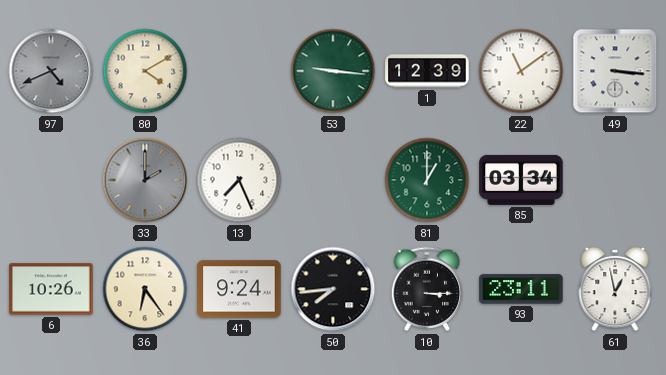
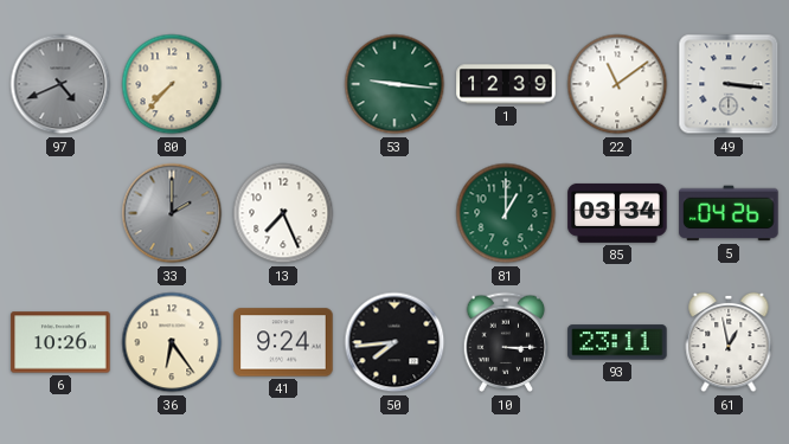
80: 4:10 -> 7:37
5: none -> 04:26
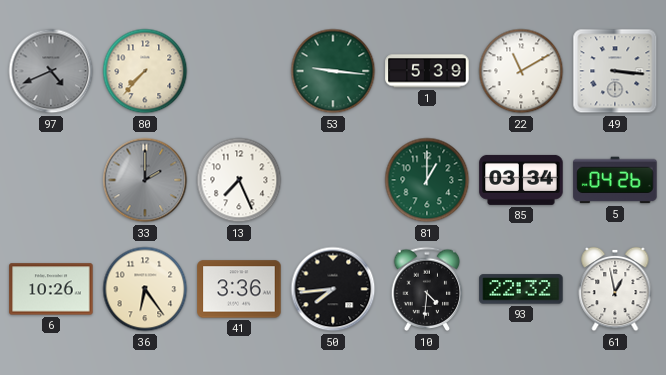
1: 12:39 -> 5:39
22: 11:09 -> 11:10
41: 9:24 -> 3:36
10: 3:15 -> 4:31
93: 23:11 -> 22:32
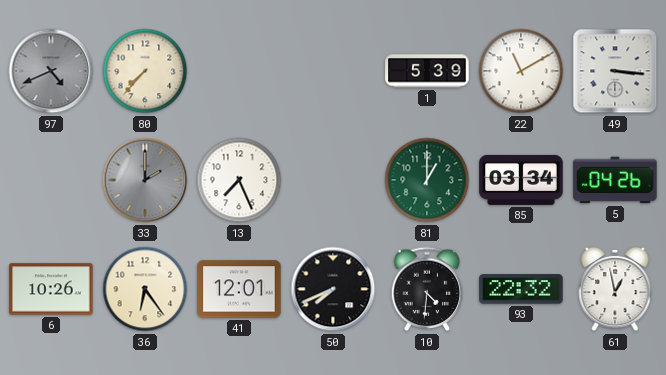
53: 9:16 -> none
41: 3:36 -> 12:01
50: 7:44 -> 7:41
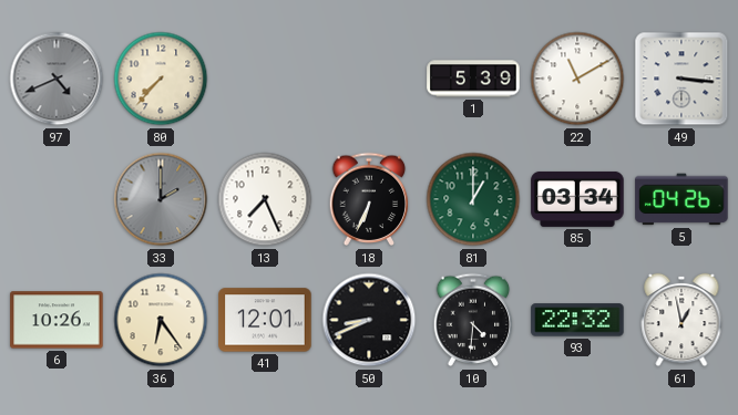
18: none -> 6:34
50: 7:41 -> 8:41
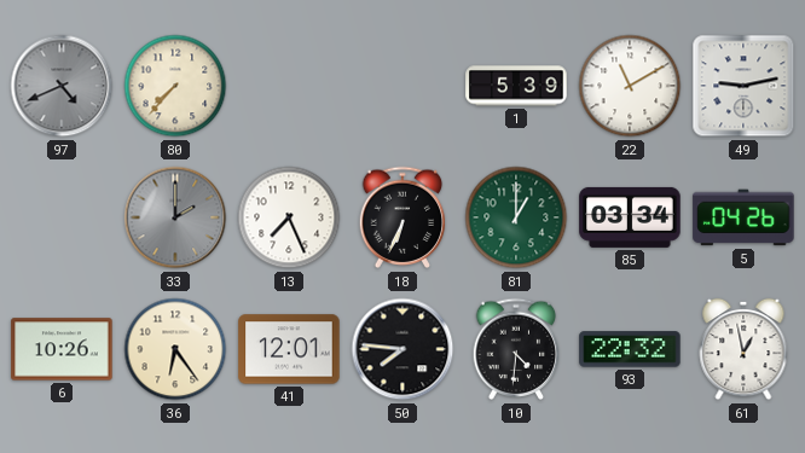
49: 3:16 -> 9:13
50: 8:41 -> 7:46
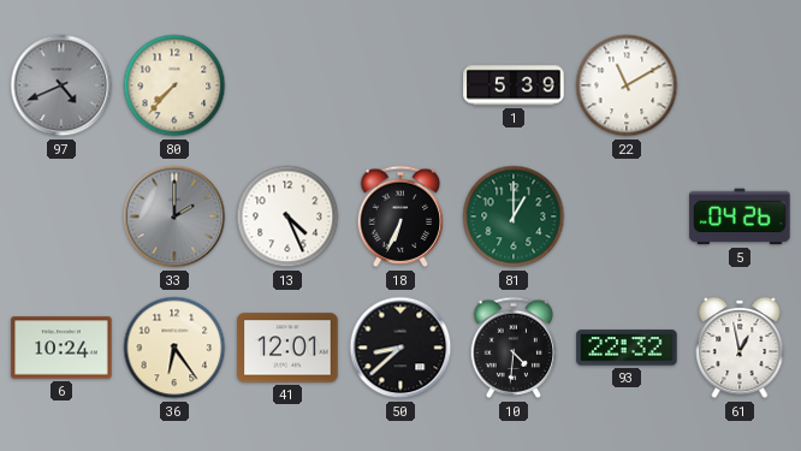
49: 9:13 -> none
13: 7:26 -> 4:26
85: 03:34 -> none
6: 10:26 -> 10:24
50: 7:46 -> 8:38
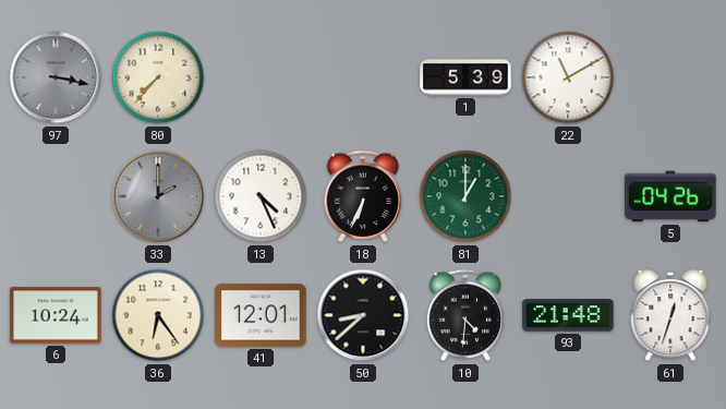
97: 4:41 -> 3:17
93: 22:32 -> 21:48
61: 12:58 -> 12:33
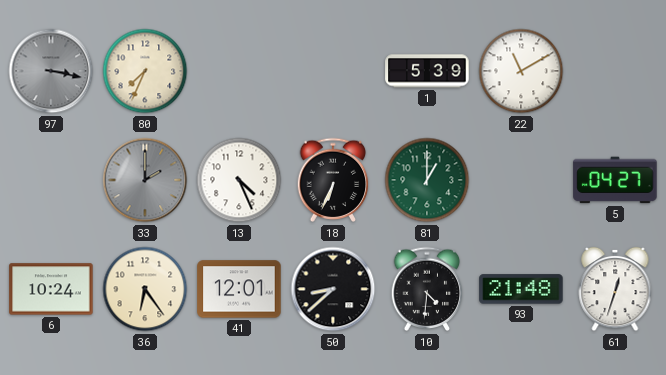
80: 7:37 -> 7:34
5: 04:26 -> 04:27
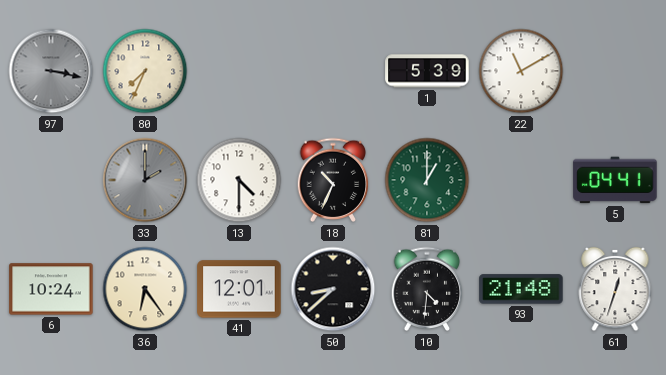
13: 4:26 -> 4:30
18: 6:34 -> 10:34
5: 04:27 -> 04:41
